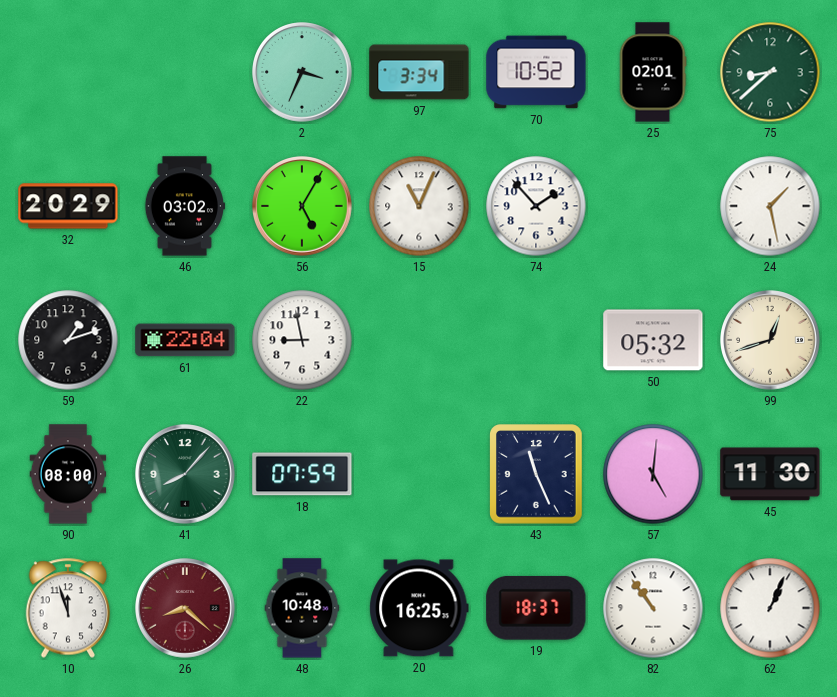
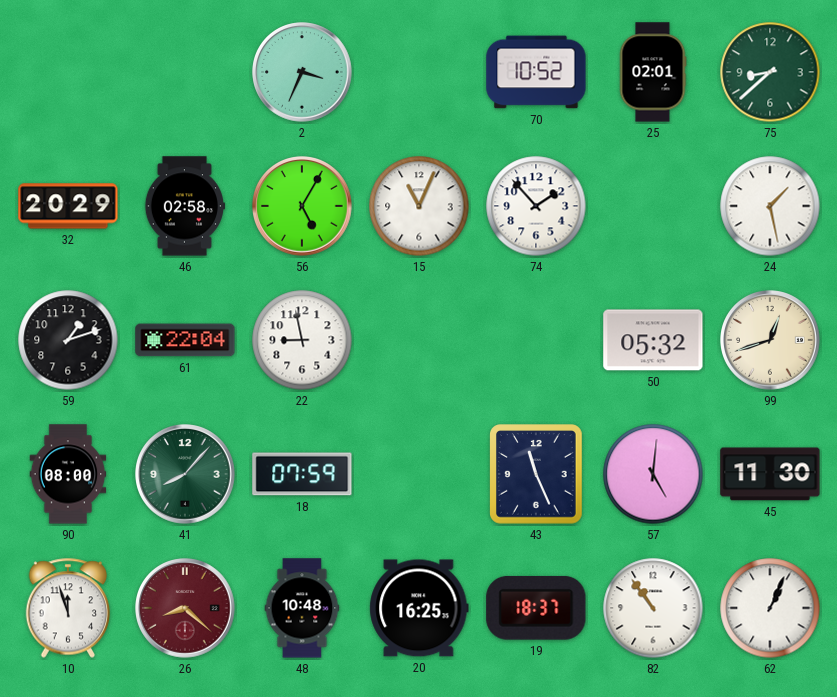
97: 3:34 -> none
46: 03:02 -> 02:58
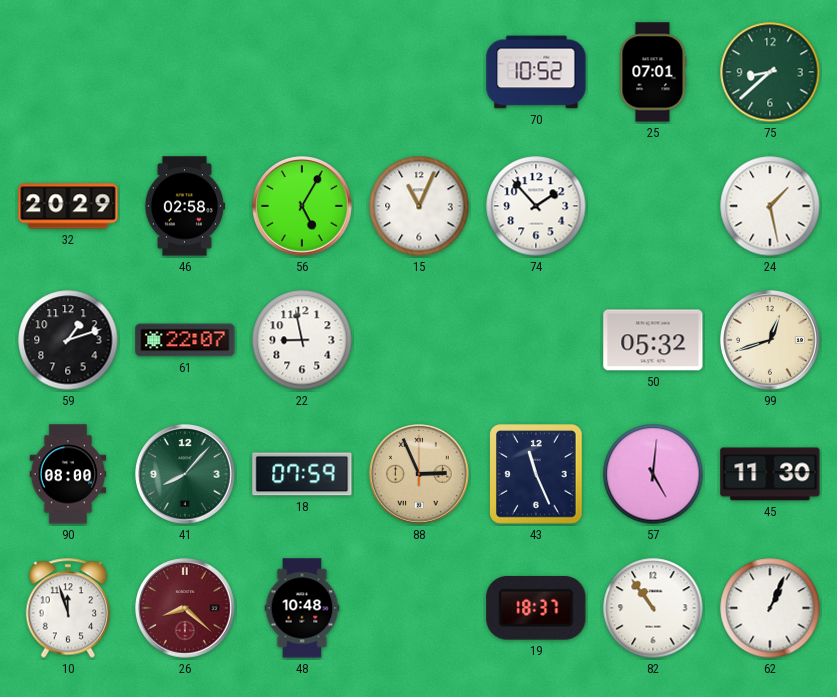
2: 3:34 -> none
25: 02:01 -> 07:01
61: 22:04 -> 22:07
88: none -> 2:56
20: 16:25 -> none
